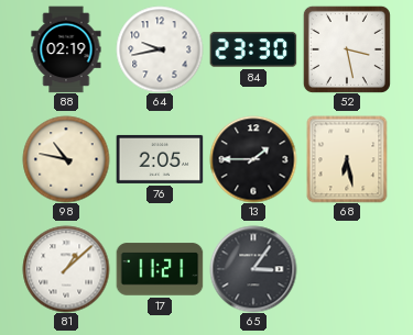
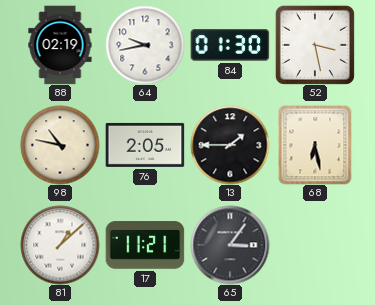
84: 23:30 -> 01:30
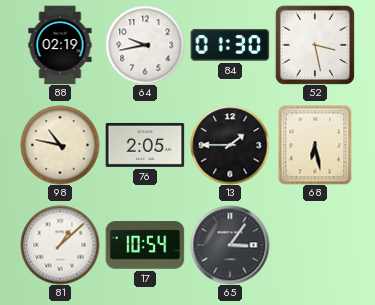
17: 11:21 -> 10:54
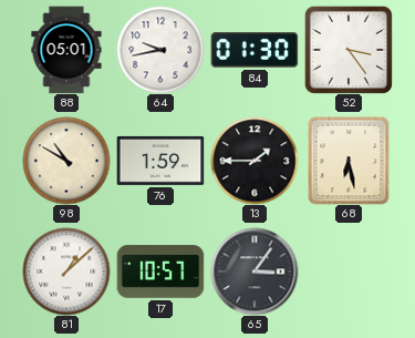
88: 02:19 -> 05:01
52: 3:28 -> 3:24
98: 10:47 -> 10:50
76: 2:05 -> 1:59
17: 10:54 -> 10:57
